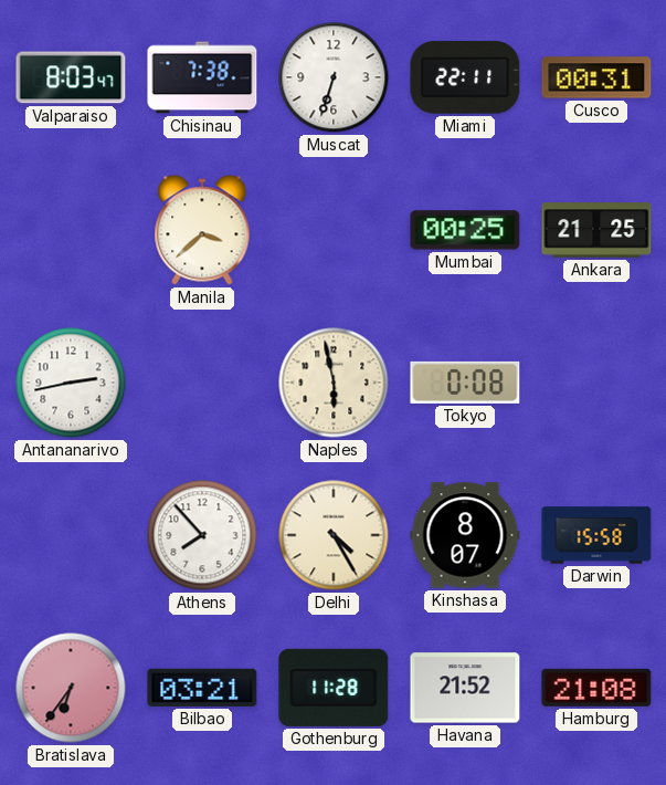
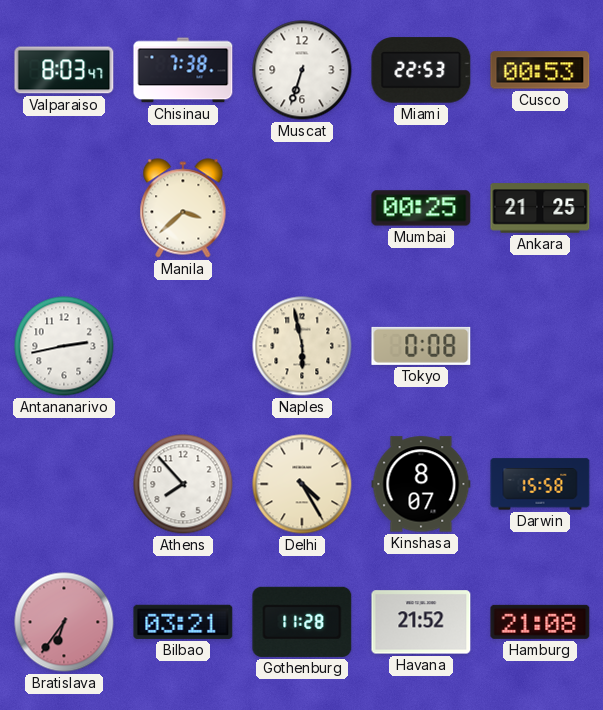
Miami: 22:11 -> 22:53
Cusco: 00:31 -> 00:53
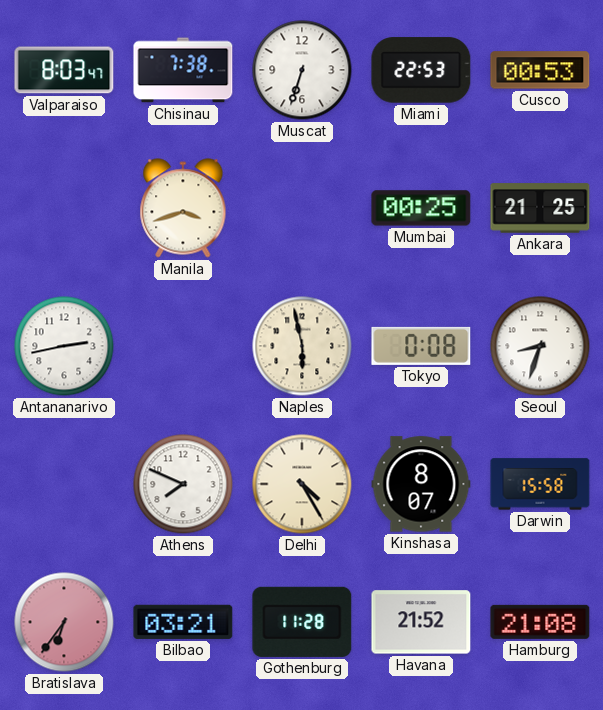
Manila: 3:38 -> 3:42
Seoul: none -> 8:33
Athens: 7:53 -> 7:49
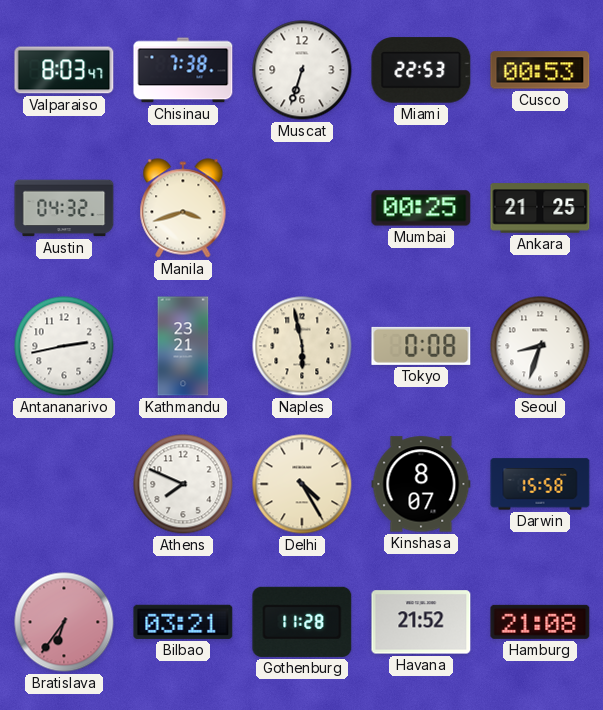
Austin: none -> 04:32
Kathmandu: none -> 23:21
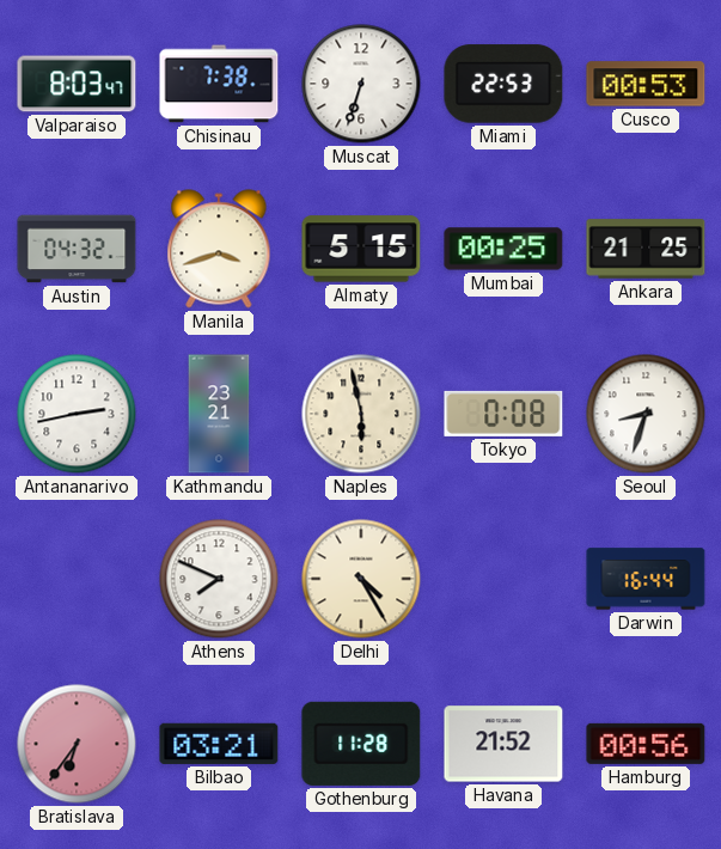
Almaty: none -> 5:15
Kinshasa: 8:07 -> none
Darwin: 15:58 -> 16:44
Hamburg: 21:08 -> 00:56
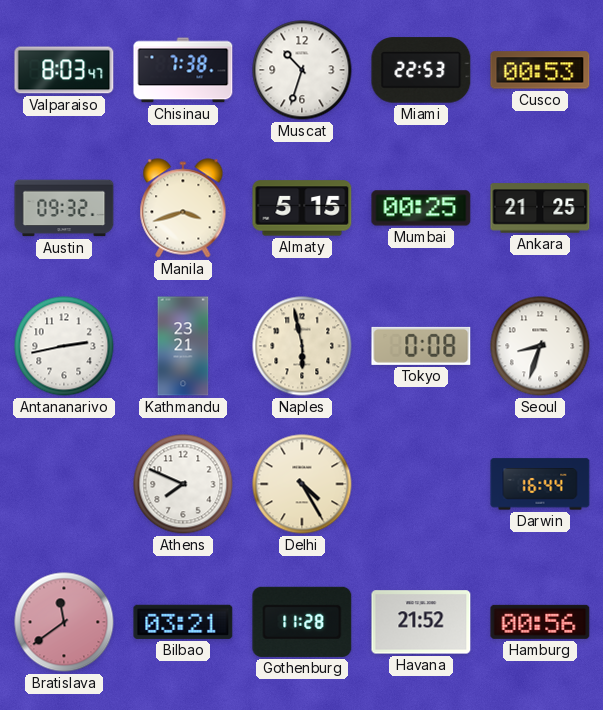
Muscat: 6:33 -> 10:33
Austin: 04:32 -> 09:32
Bratislava: 6:36 -> 11:39
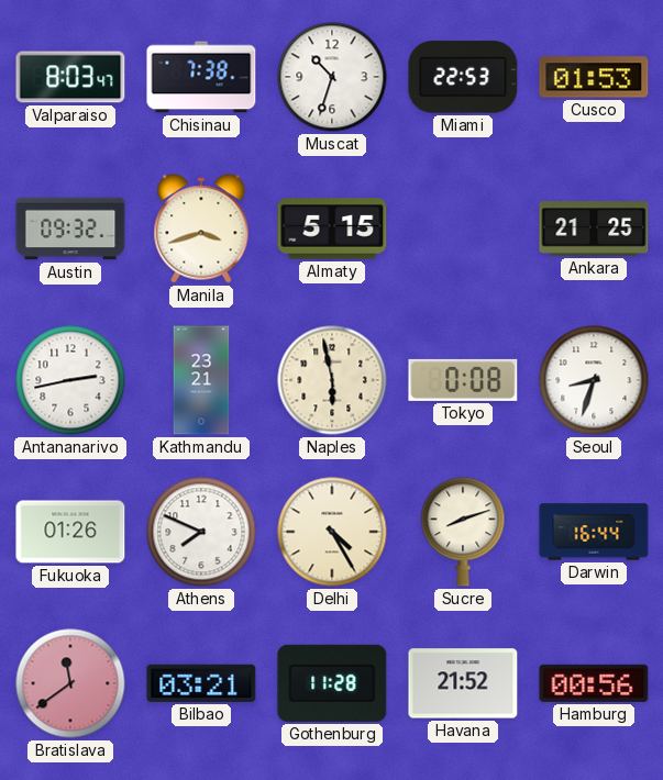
Cusco: 00:53 -> 01:53
Mumbai: 00:25 -> none
Fukuoka: none -> 01:26
Sucre: none -> 8:12
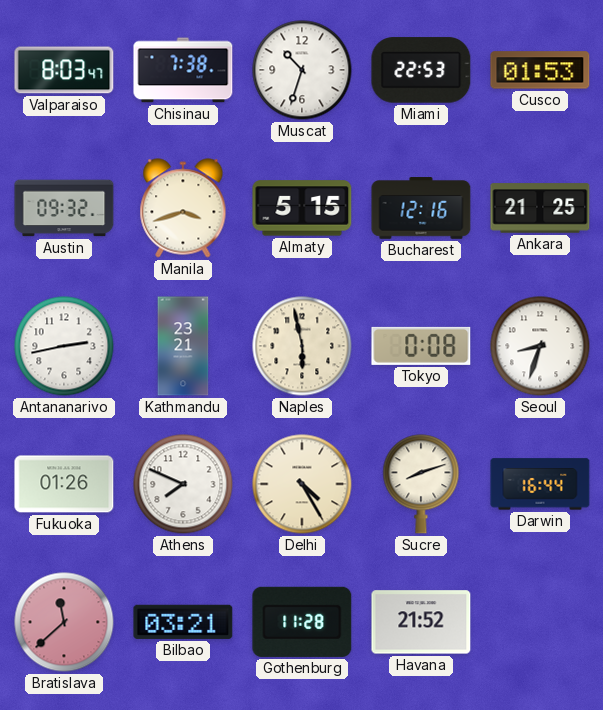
Bucharest: none -> 12:16
Bratislava: 11:39 -> 11:38
Hamburg: 00:56 -> none
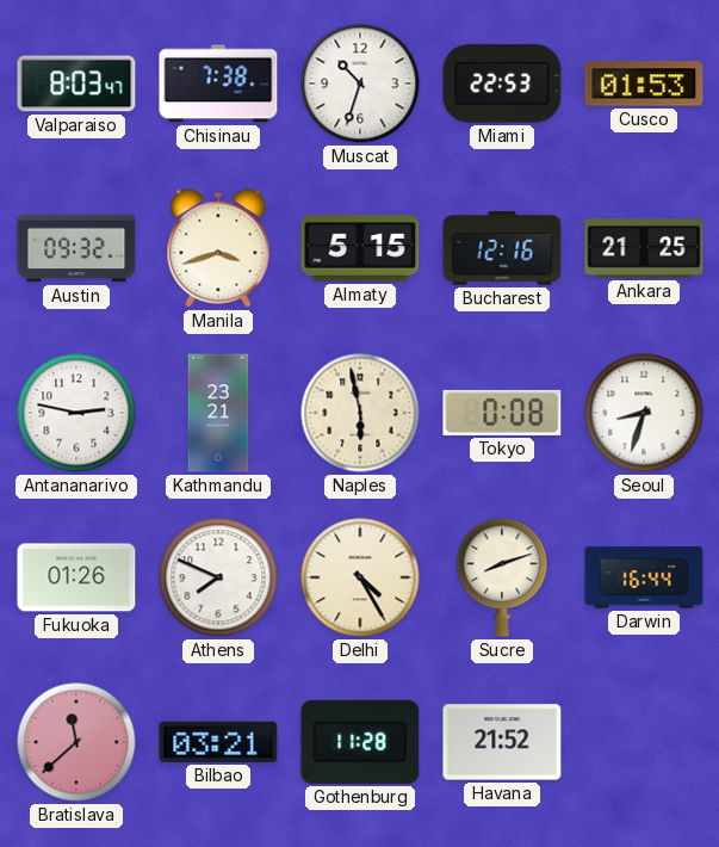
Antananarivo: 2:43 -> 2:47
